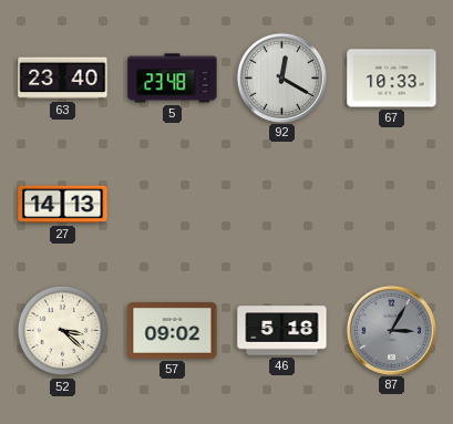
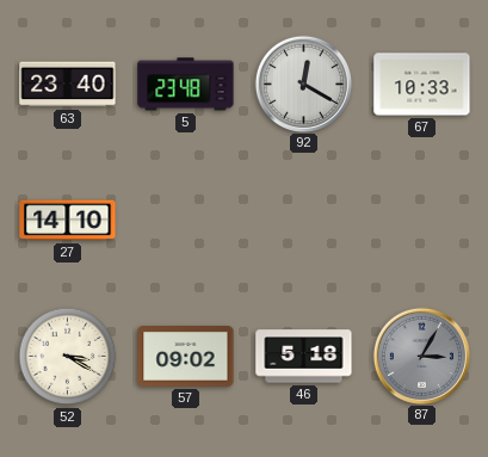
27: 14:13 -> 14:10
52: 3:22 -> 3:20
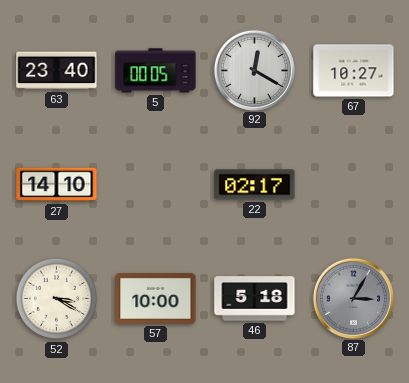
5: 23:48 -> 00:05
67: 10:33 -> 10:27
22: none -> 02:17
57: 09:02 -> 10:00
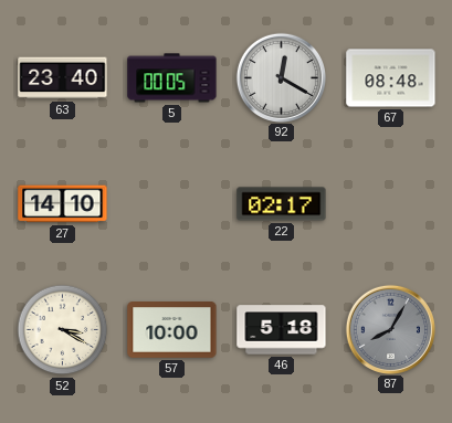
67: 10:27 -> 08:48
87: 3:05 -> 8:05
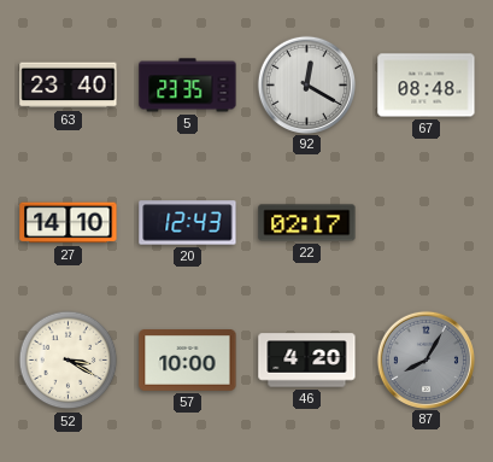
5: 00:05 -> 23:35
20: none -> 12:43
46: 5:18 -> 4:20
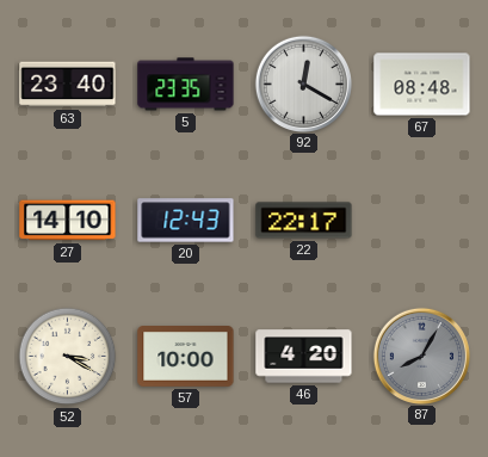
22: 02:17 -> 22:17
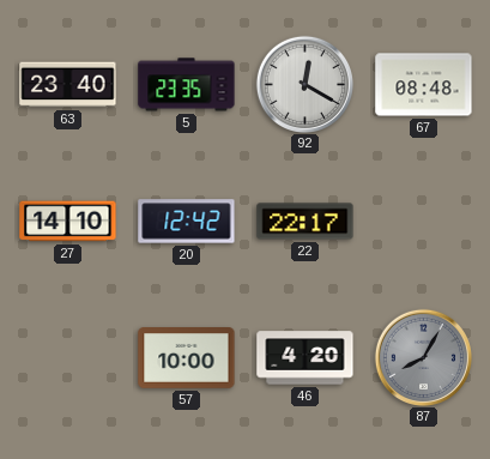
20: 12:43 -> 12:42
52: 3:20 -> none
